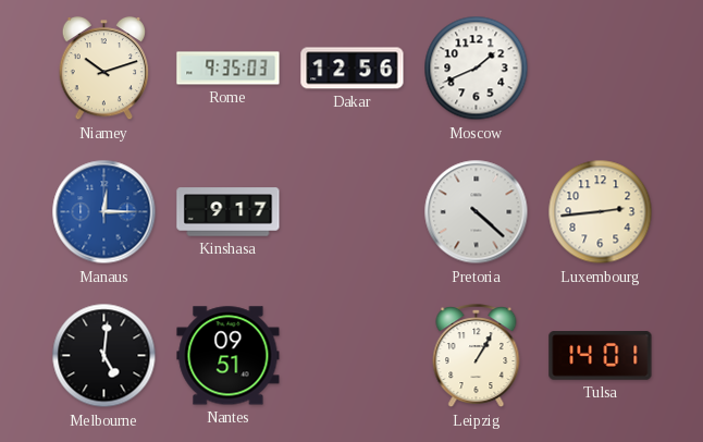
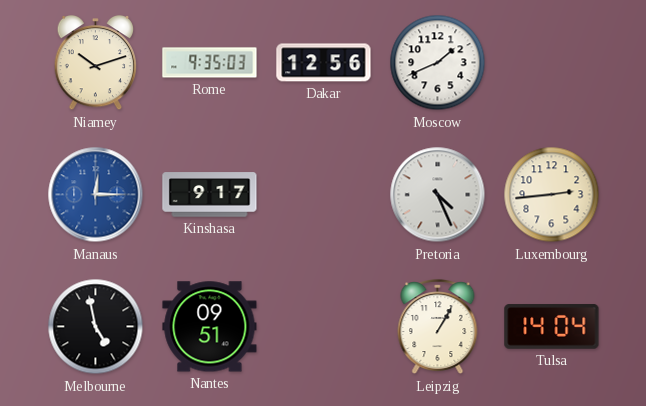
Pretoria: 4:22 -> 4:26
Melbourne: 5:01 -> 4:58
Tulsa: 14:01 -> 14:04
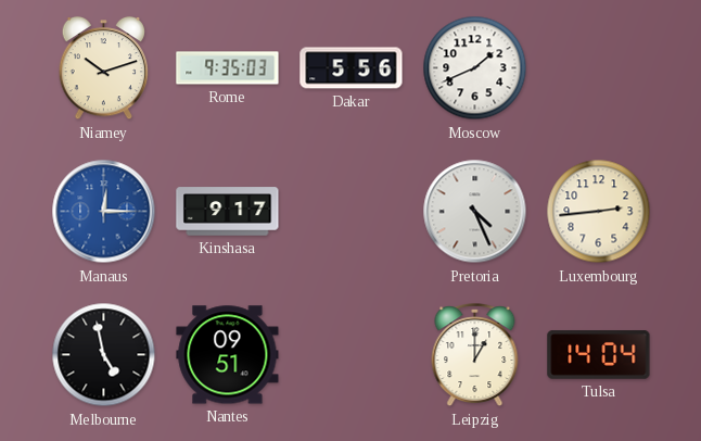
Dakar: 12:56 -> 5:56
Leipzig: 1:05 -> 1:00
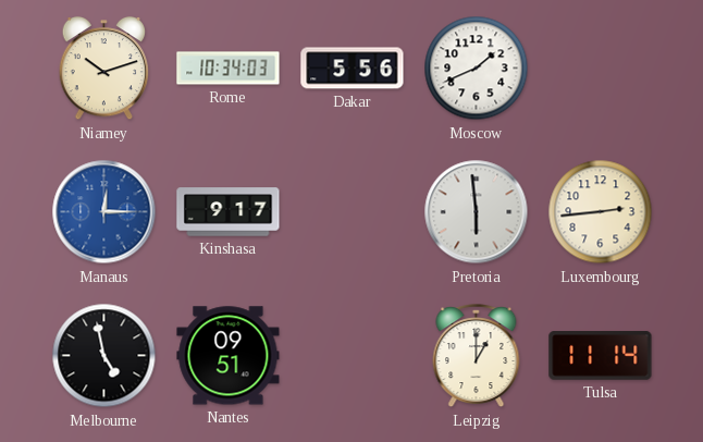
Rome: 9:35 -> 10:34
Pretoria: 4:26 -> 5:59
Tulsa: 14:04 -> 11:14
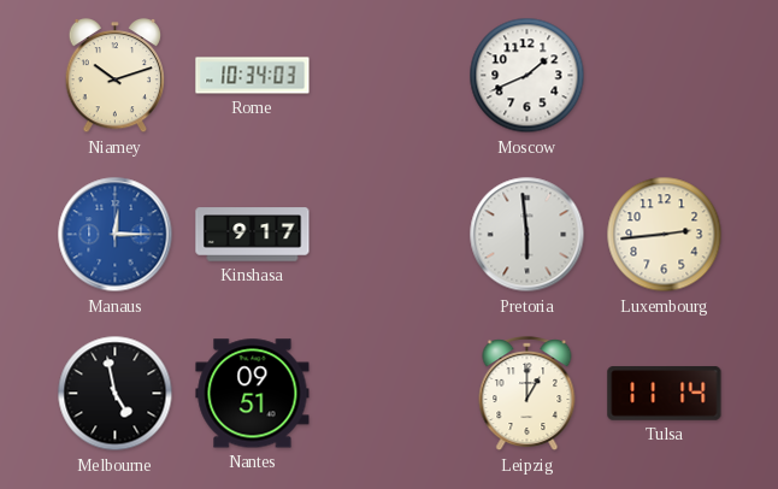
Dakar: 5:56 -> none
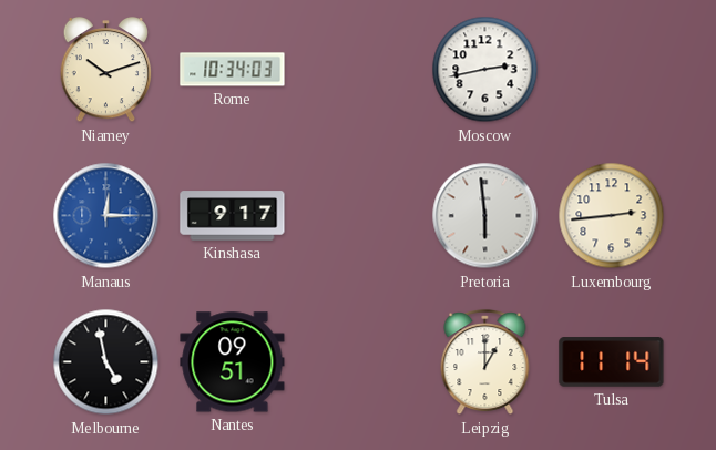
Moscow: 1:41 -> 2:43
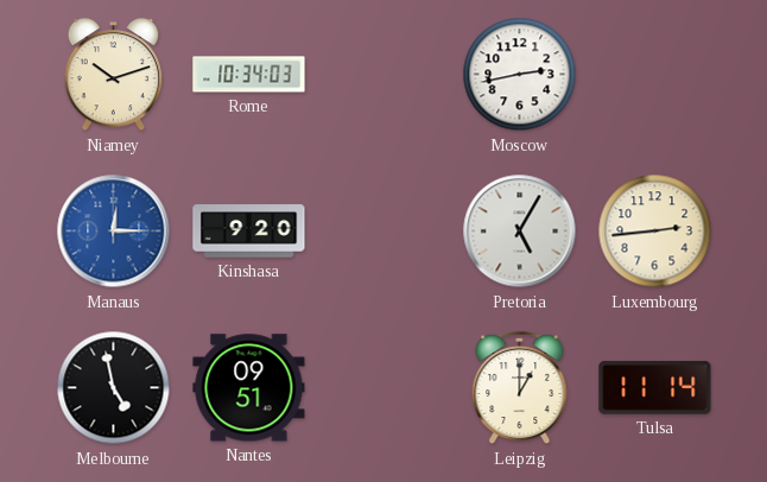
Kinshasa: 9:17 -> 9:20
Pretoria: 5:59 -> 5:05
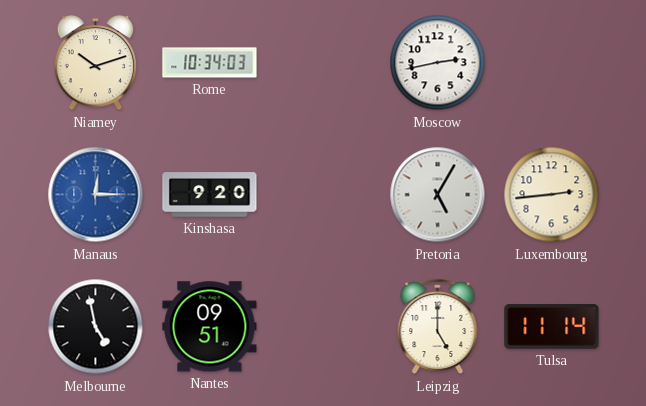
Leipzig: 1:00 -> 5:00
